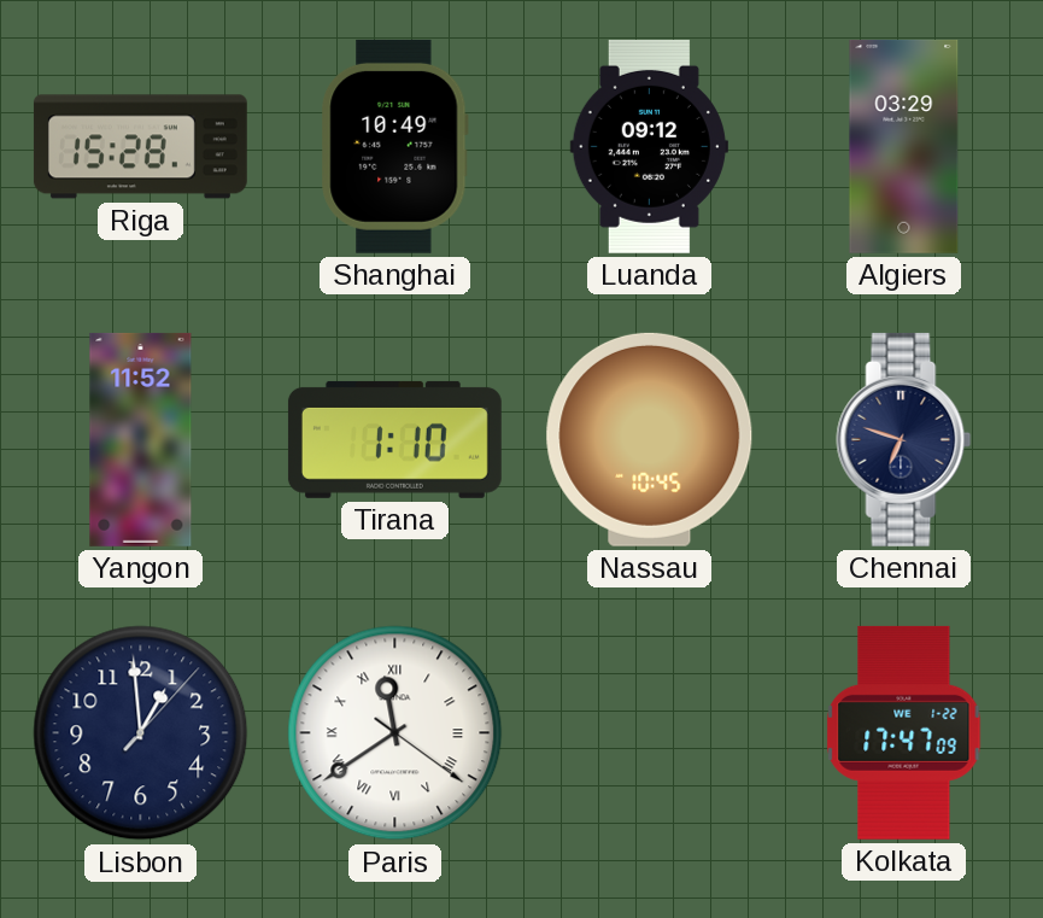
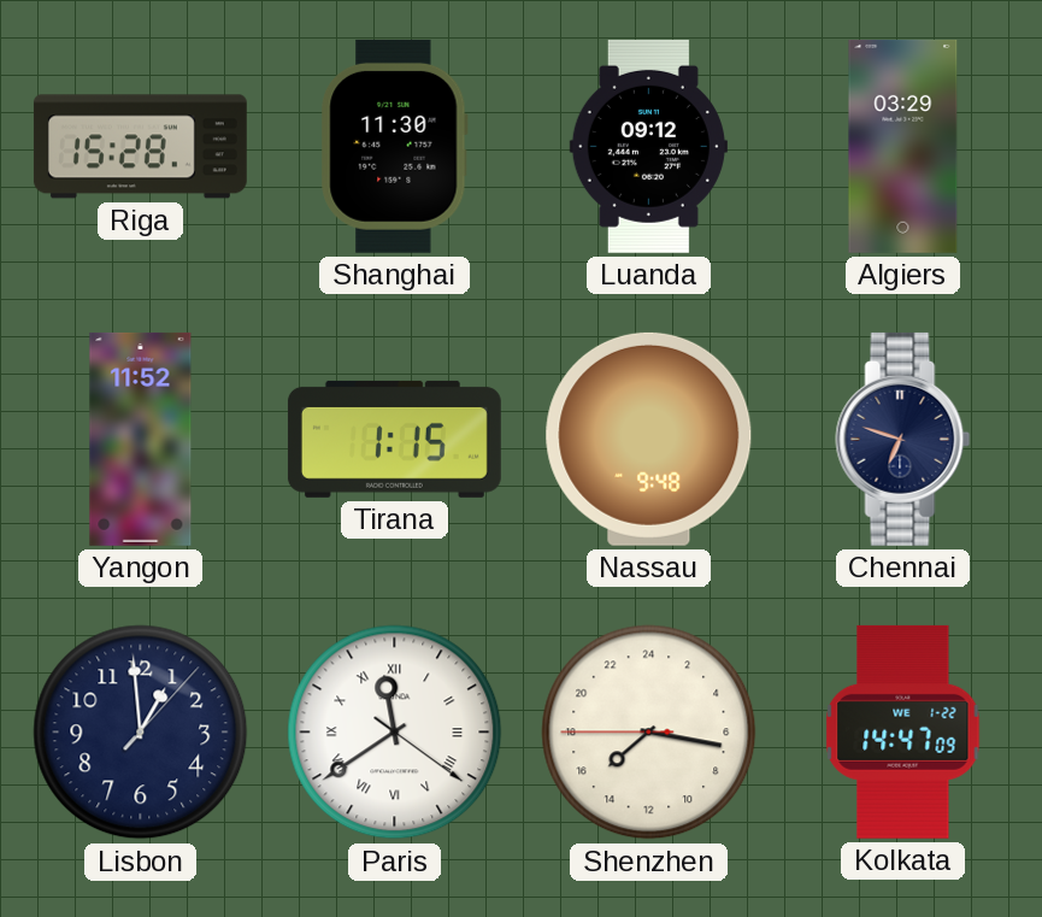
Shanghai: 10:49 -> 11:30
Tirana: 1:10 -> 1:15
Nassau: 10:45 -> 9:48
Shenzhen: none -> 15:16
Kolkata: 17:47 -> 14:47
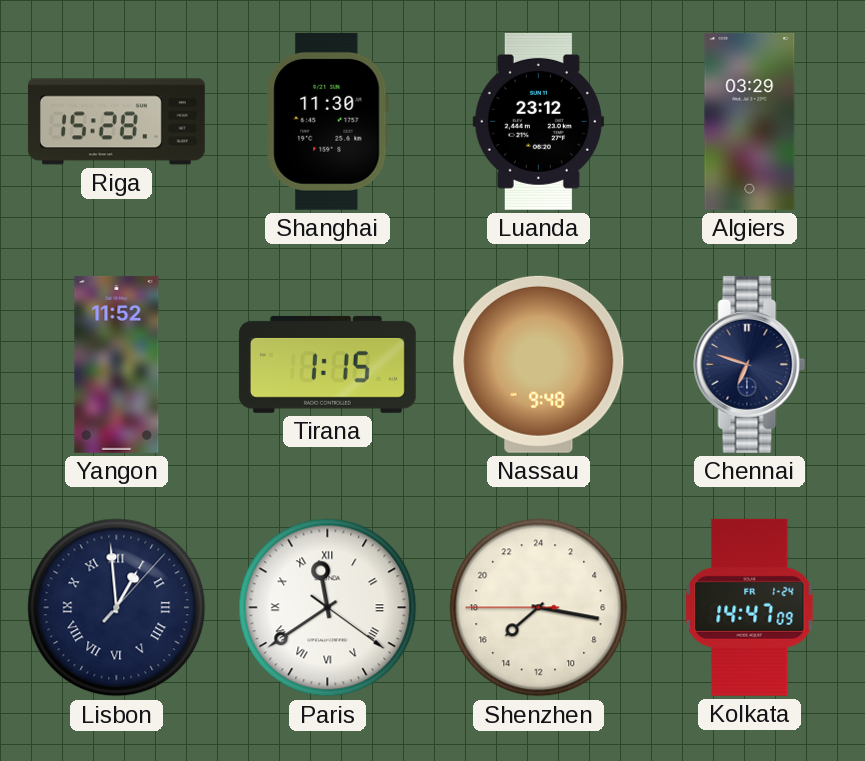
Luanda: 09:12 -> 23:12
Lisbon numerals: Arabic -> Roman
Kolkata date: WE 1-22 -> FR 1-24
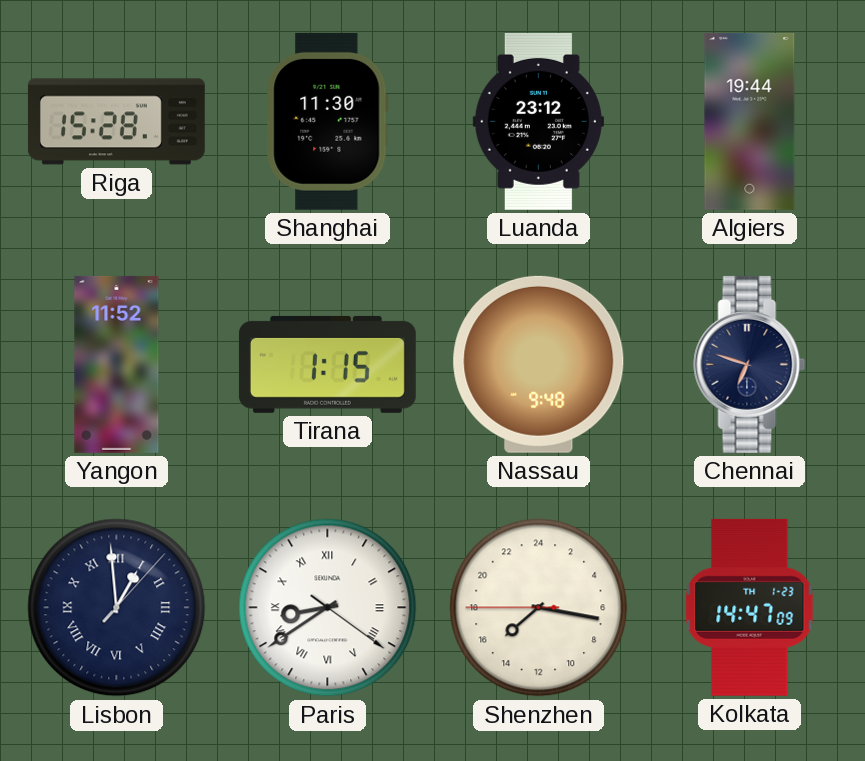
Algiers: 03:29 -> 19:44
Paris: 11:39 -> 8:39
Kolkata date: FR 1-24 -> TH 1-23
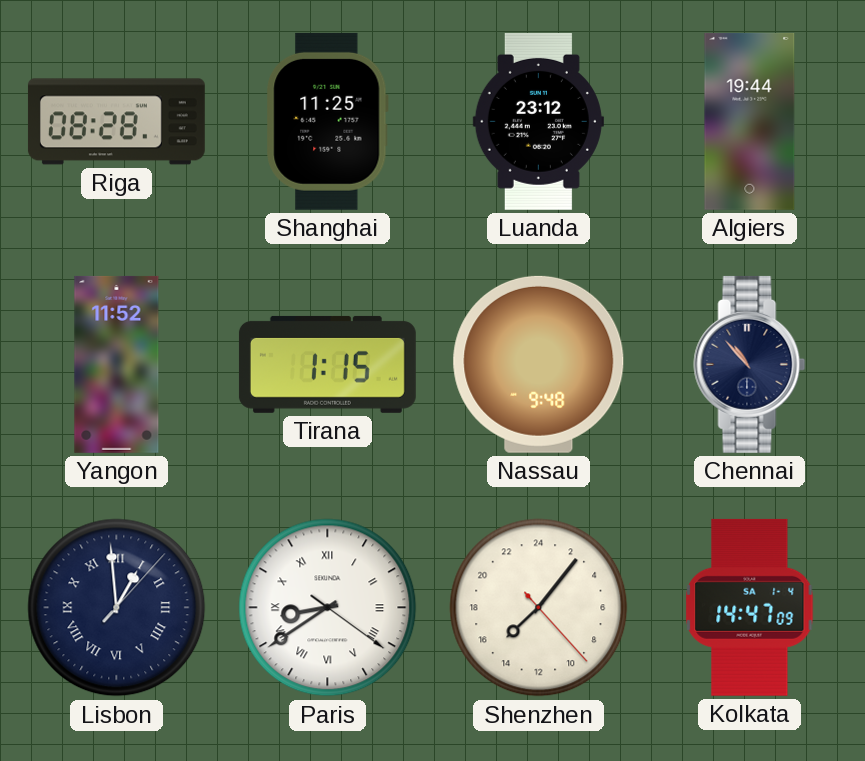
Riga: 15:28 -> 08:28
Shanghai: 11:30 -> 11:25
Chennai: 6:48 -> 10:53
Shenzhen: 15:16 -> 15:06
Kolkata date: TH 1-23 -> SA 1-4
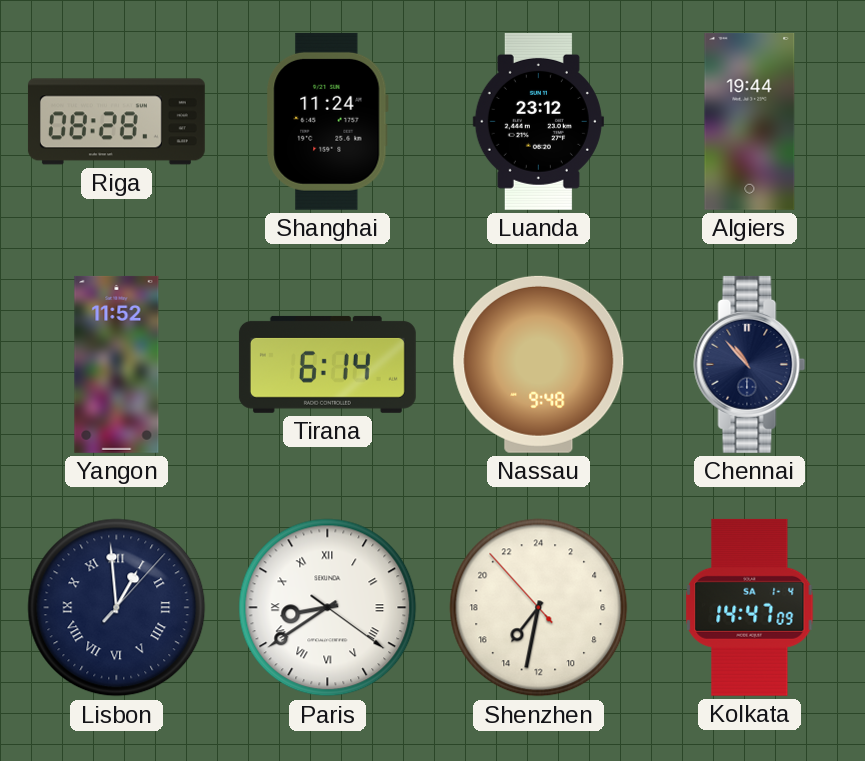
Shanghai: 11:25 -> 11:24
Tirana: 1:15 -> 6:14
Shenzhen: 15:06 -> 14:31
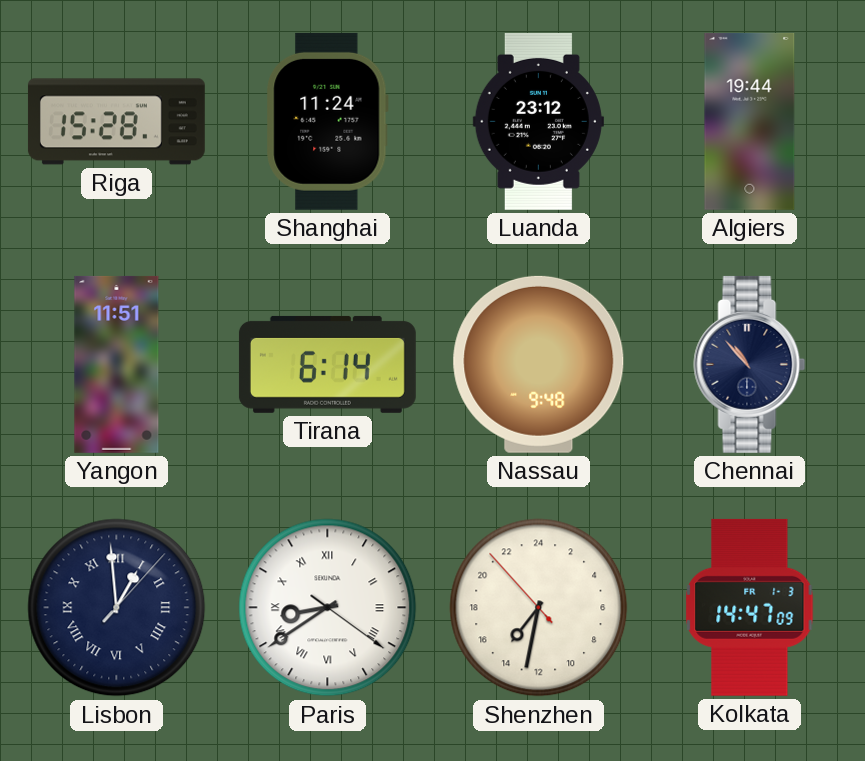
Riga: 08:28 -> 15:28
Yangon: 11:52 -> 11:51
Kolkata date: SA 1-4 -> FR 1-3
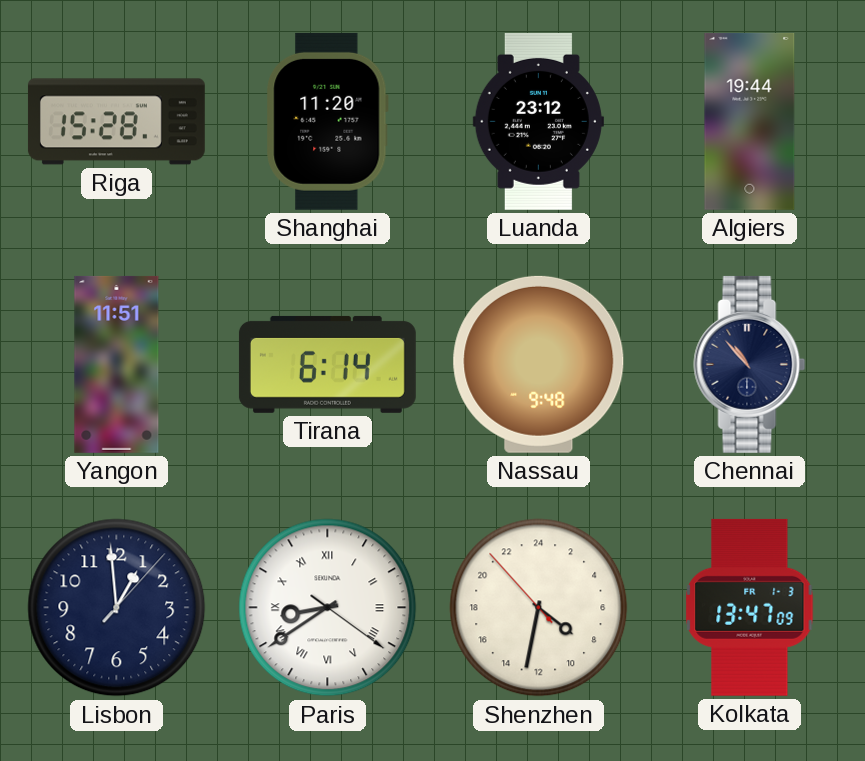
Shanghai: 11:24 -> 11:20
Lisbon numerals: Roman -> Arabic
Shenzhen: 14:31 -> 8:31
Kolkata: 14:47 -> 13:47
